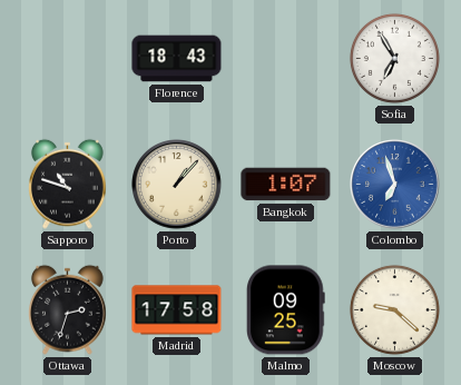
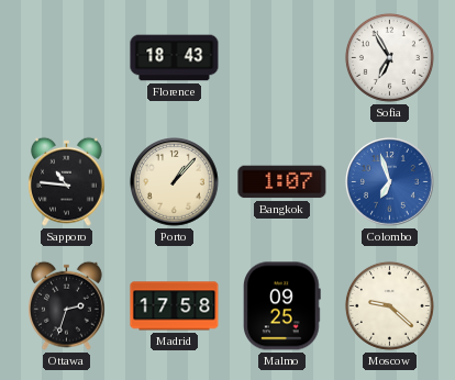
Sapporo: 10:48 -> 10:46
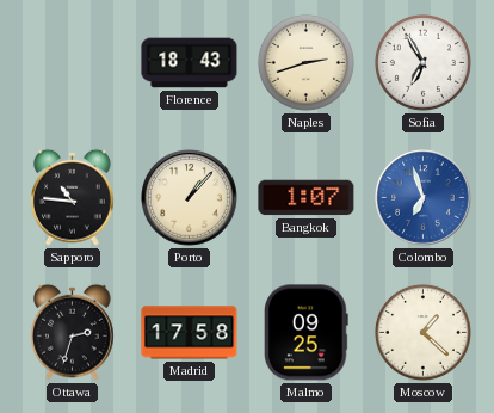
Naples: none -> 2:42
Moscow: 9:22 -> 1:22
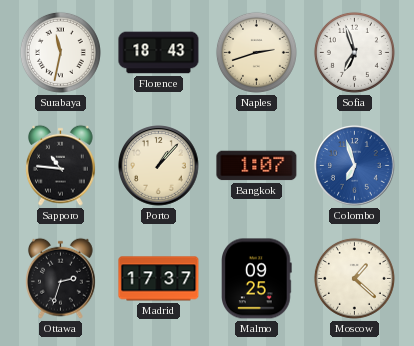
Surabaya: none -> 11:32
Sofia: 6:55 -> 6:57
Madrid: 17:58 -> 17:37
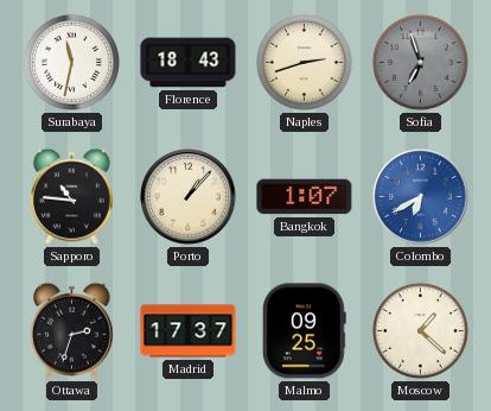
Sofia dial: white -> grey
Colombo: 6:57 -> 6:40
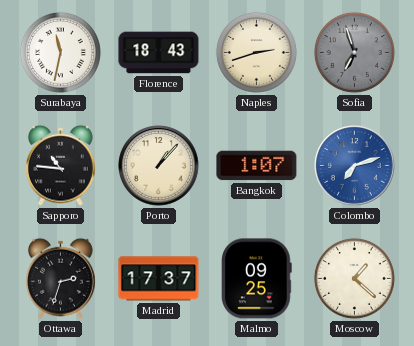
Colombo: 6:40 -> 7:12
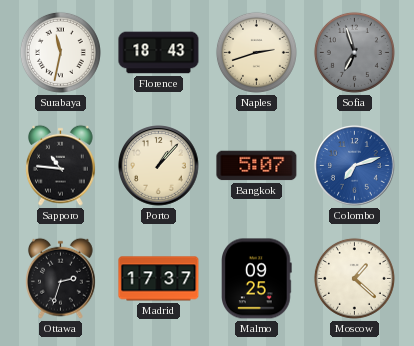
Bangkok: 1:07 -> 5:07
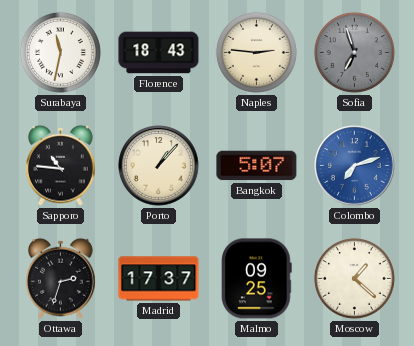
Naples: 2:42 -> 2:46
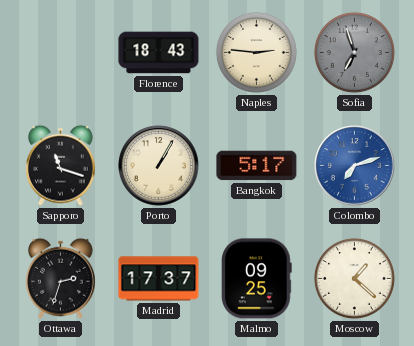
Surabaya: 11:32 -> none
Sapporo: 10:46 -> 11:18
Porto: 1:07 -> 1:05
Bangkok: 5:07 -> 5:17
